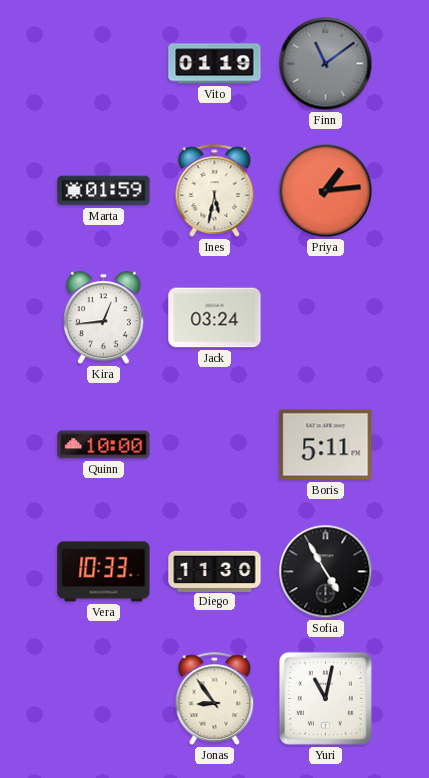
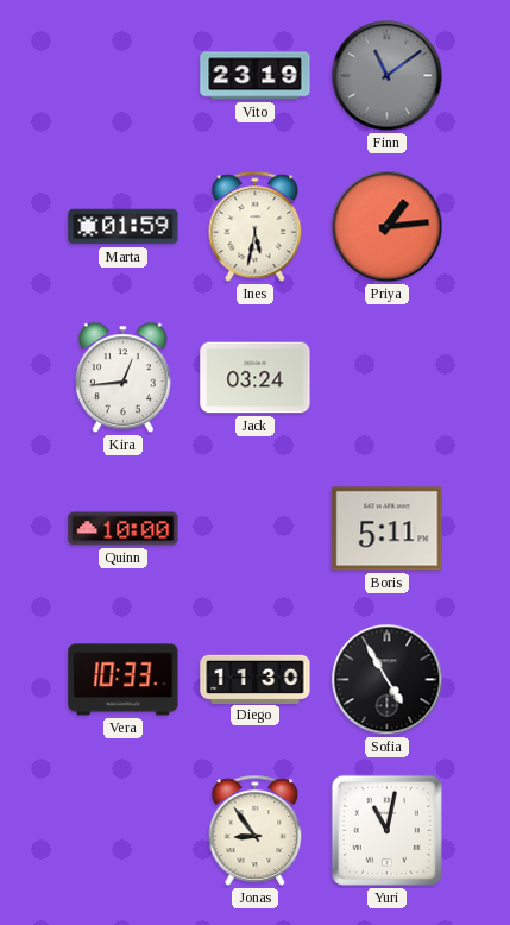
Vito: 01:19 -> 23:19
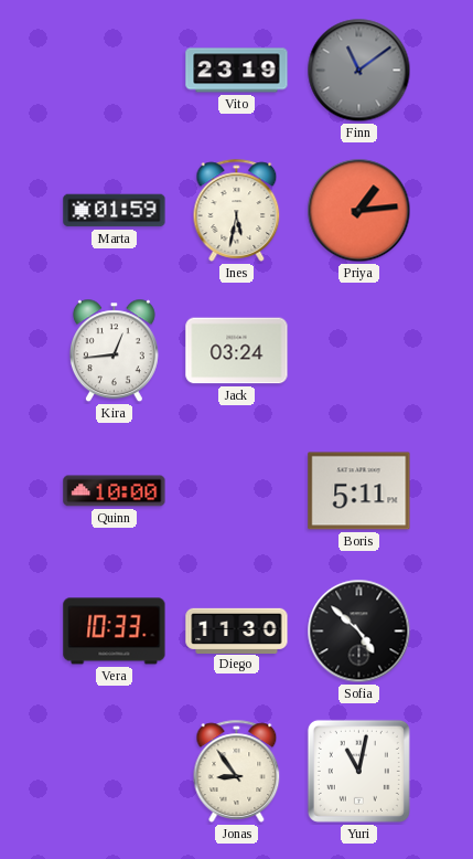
Sofia: 4:55 -> 4:52
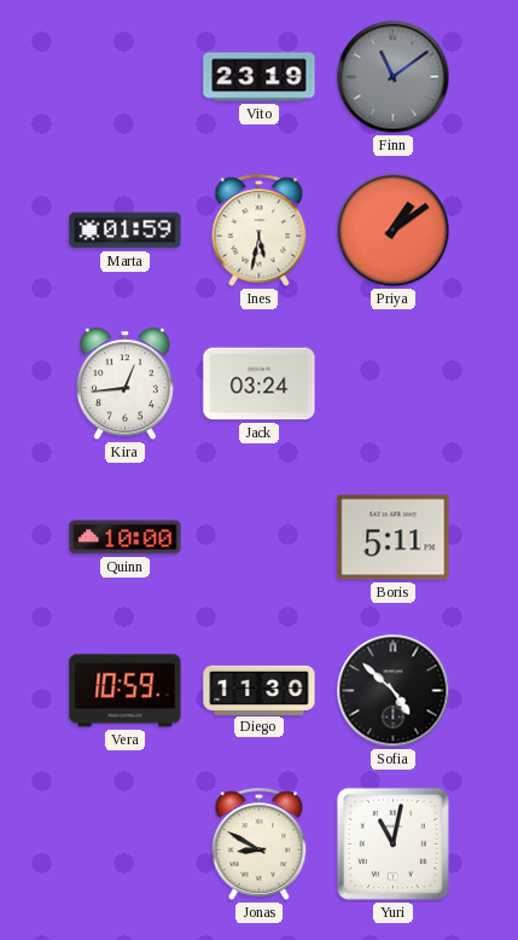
Priya: 1:14 -> 1:09
Vera: 10:33 -> 10:59
Jonas: 8:54 -> 8:50
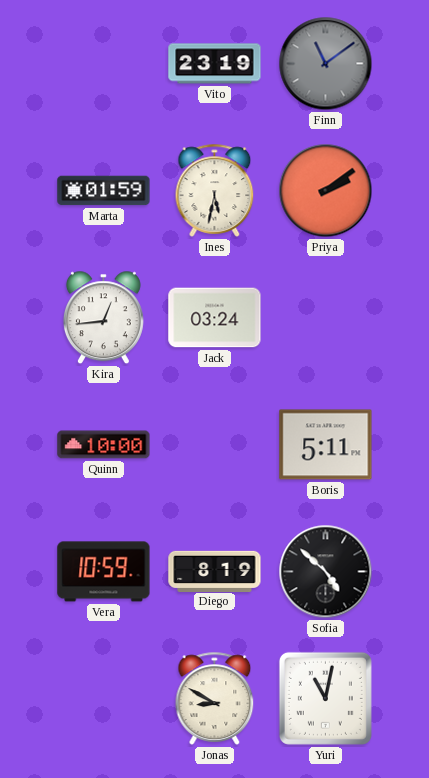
Priya: 1:09 -> 2:09
Diego: 11:30 -> 8:19
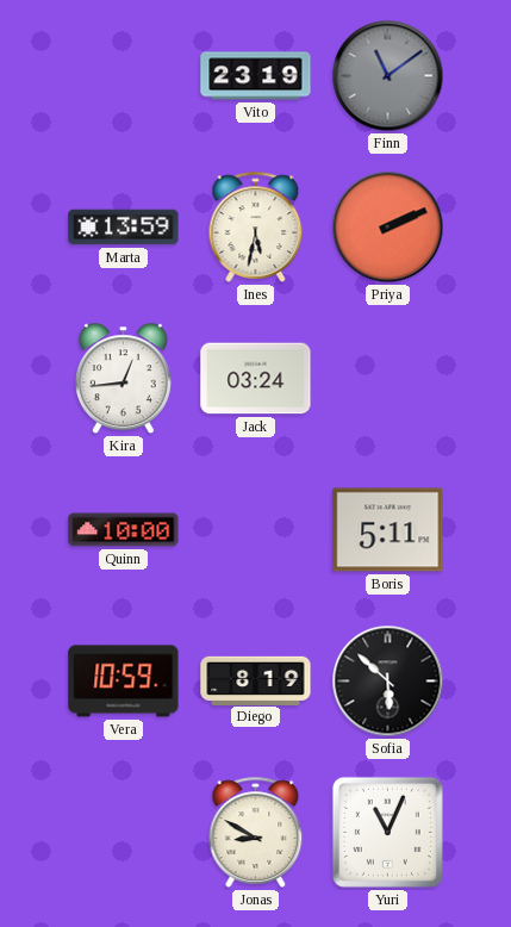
Marta: 01:59 -> 13:59
Priya: 2:09 -> 2:11
Sofia: 4:52 -> 5:52
Yuri: 11:02 -> 11:04
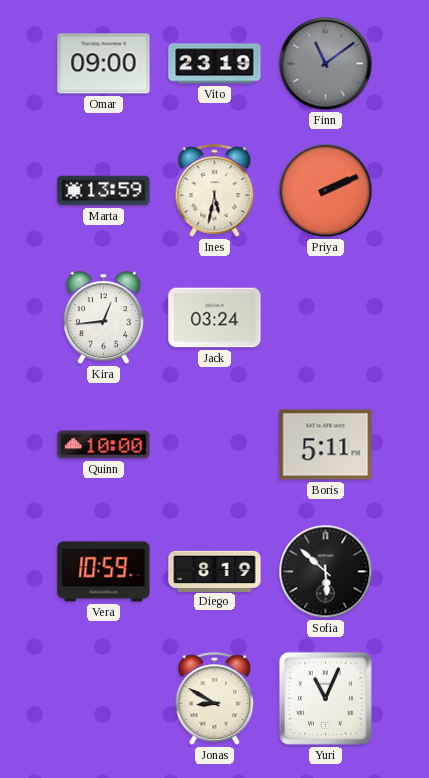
Omar: none -> 09:00
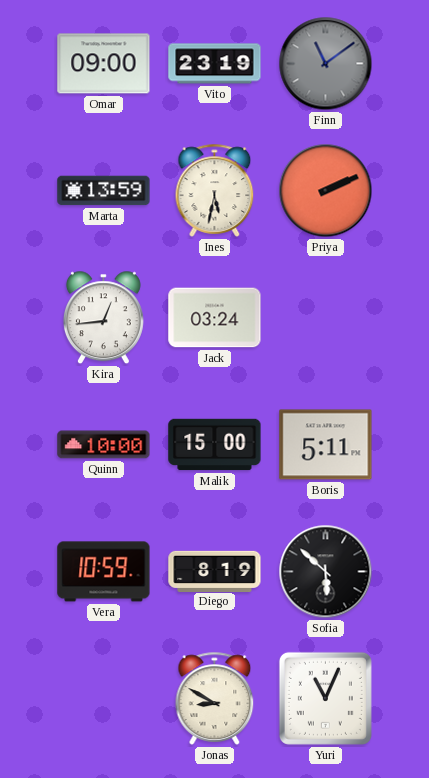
Malik: none -> 15:00
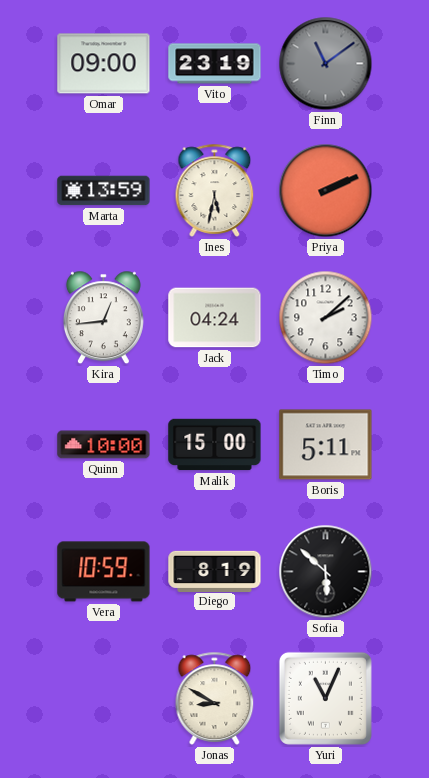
Jack: 03:24 -> 04:24
Timo: none -> 2:08
